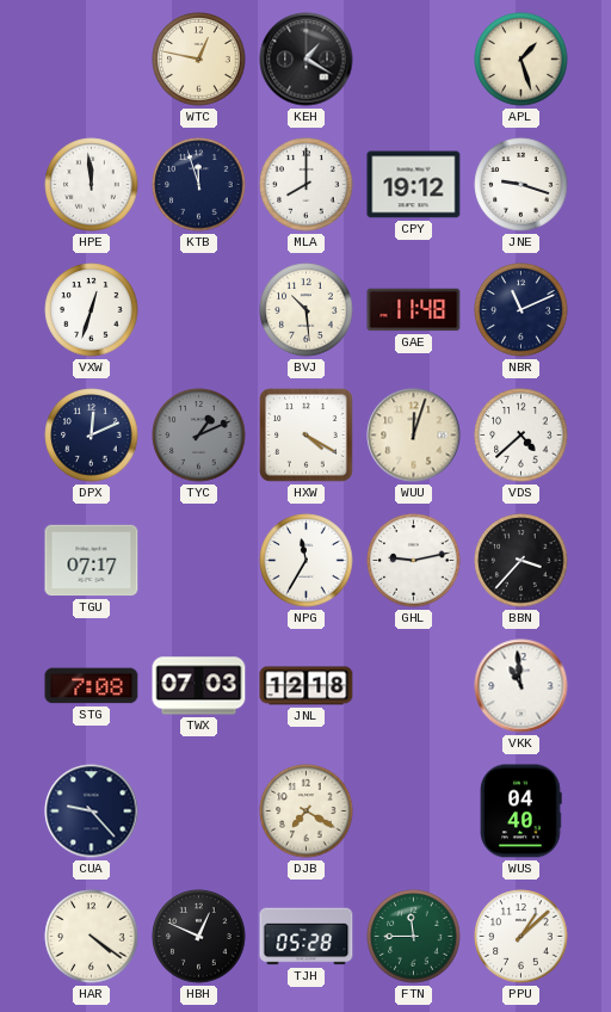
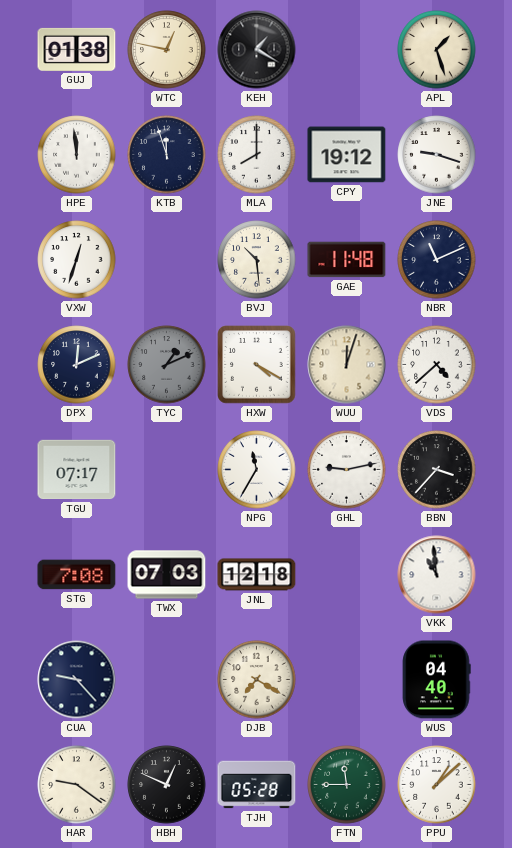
GUJ: none -> 01:38
HAR: 4:21 -> 9:21
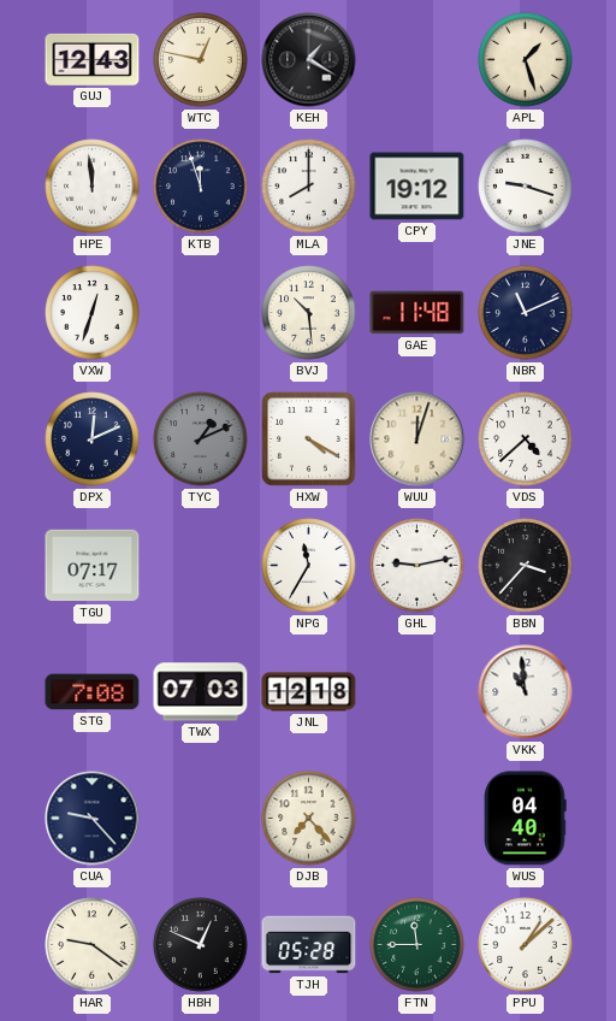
GUJ: 01:38 -> 12:43
DJB: 7:20 -> 7:23
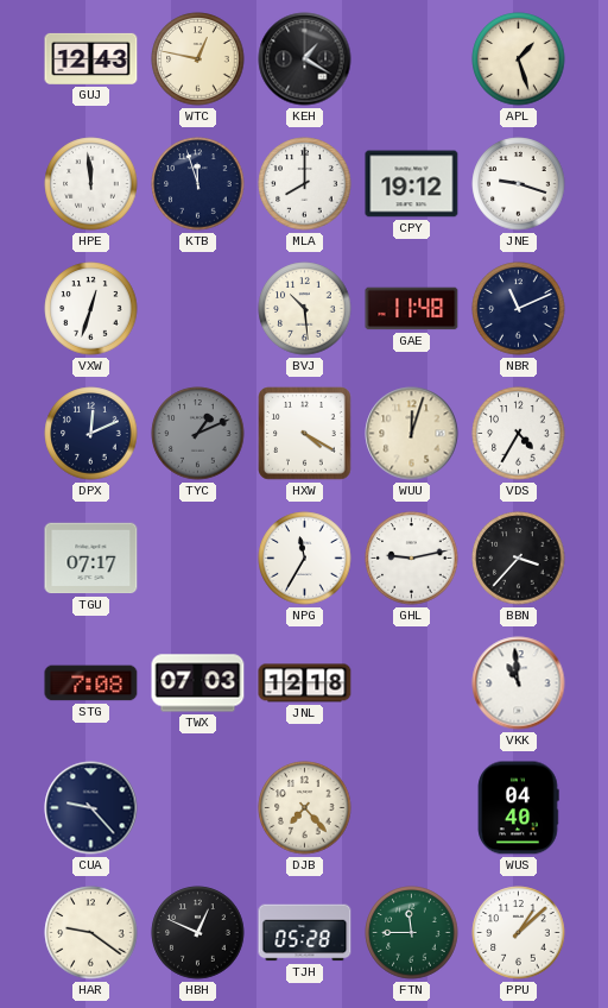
VDS: 4:38 -> 4:35
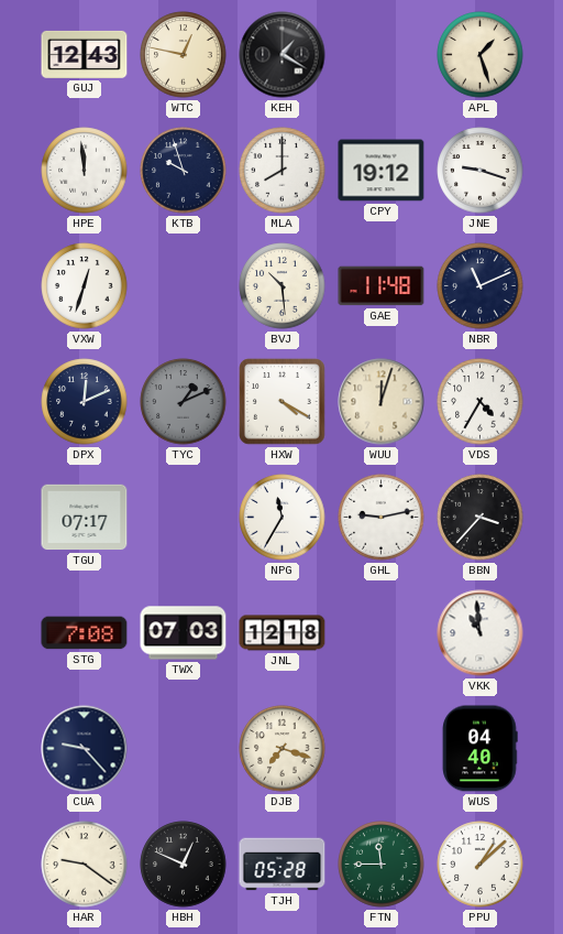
KTB: 11:57 -> 9:57
DJB: 7:23 -> 7:18
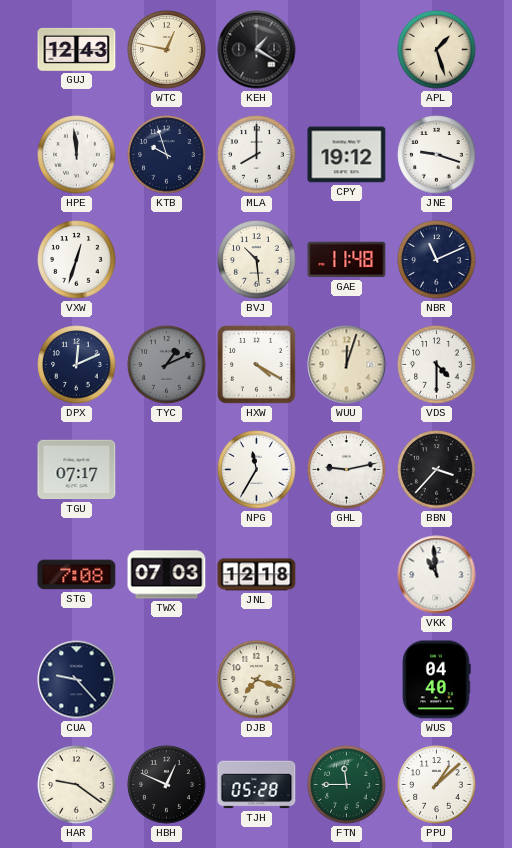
VDS: 4:35 -> 4:30
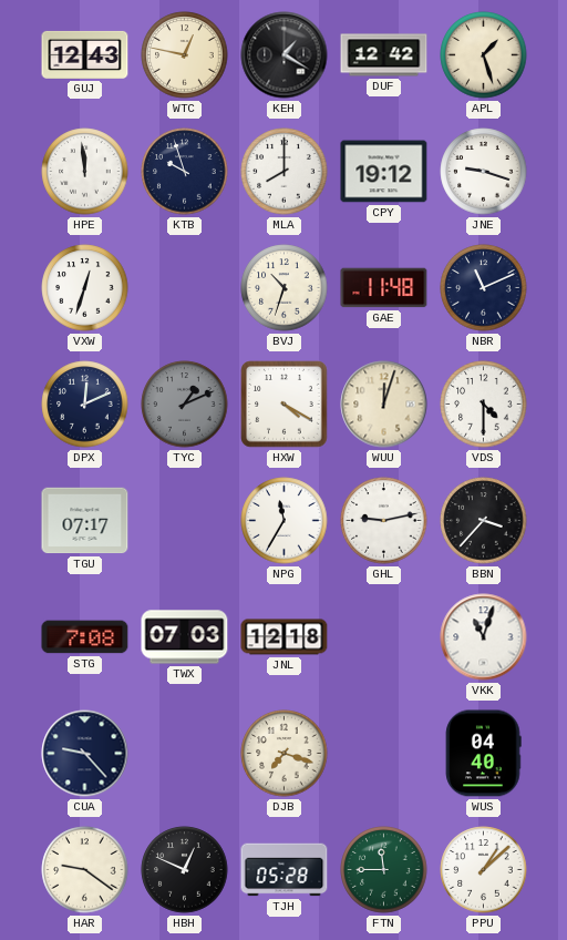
DUF: none -> 12:42
BVJ: 10:29 -> 10:33
VKK: 10:59 -> 11:03
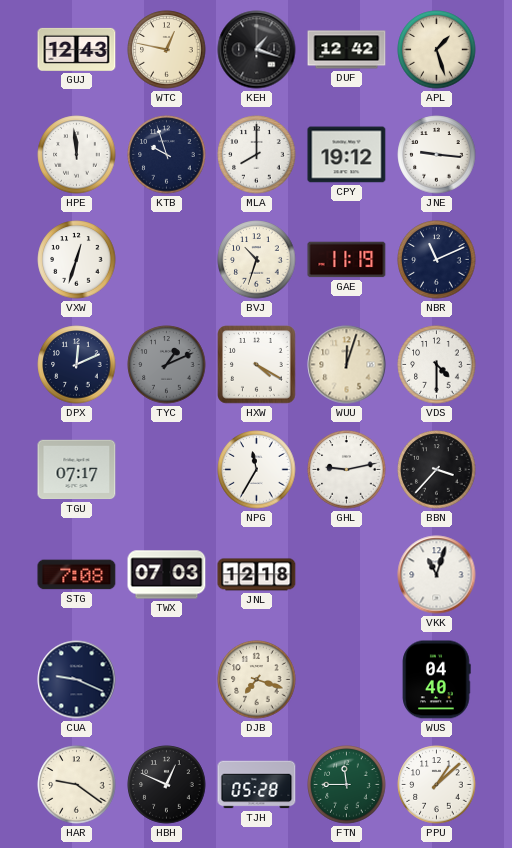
KEH: 1:20 -> 1:18
JNE: 9:18 -> 9:16
GAE: 11:48 -> 11:19
CUA: 9:23 -> 9:19
